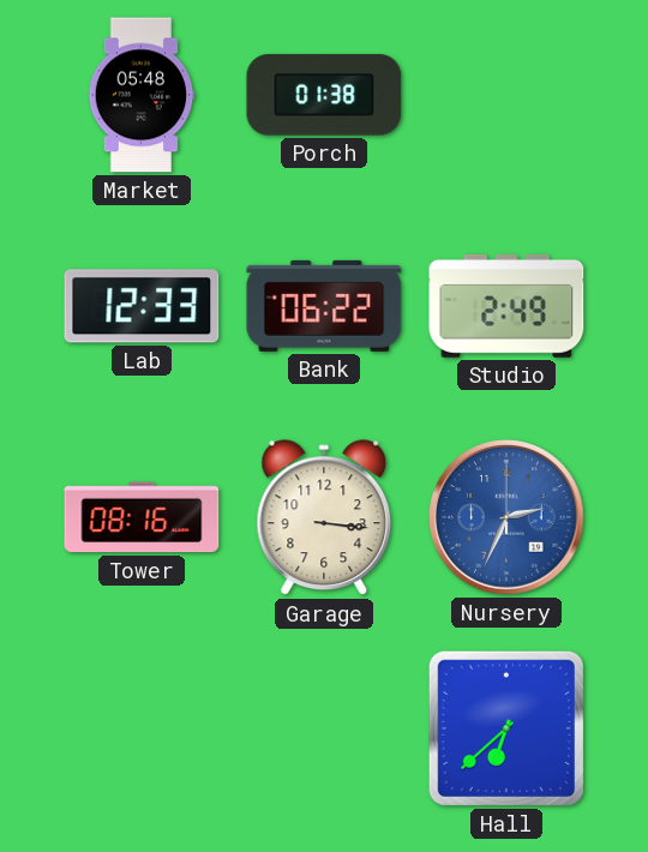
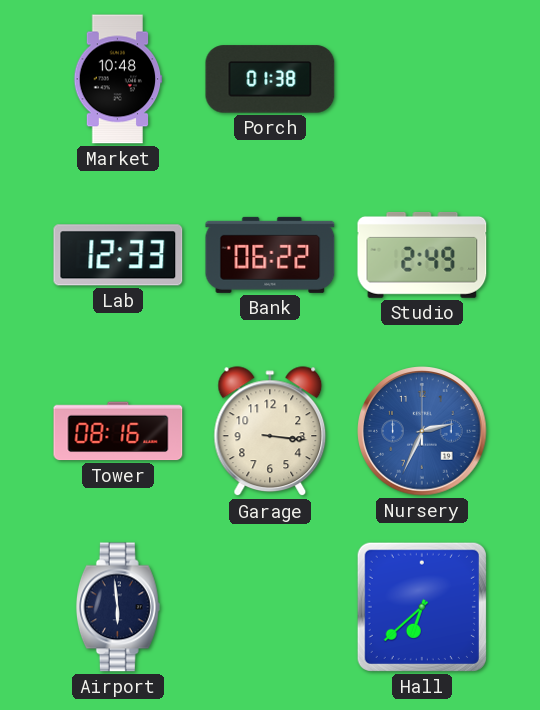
Market: 05:48 -> 10:48
Airport: none -> 5:59
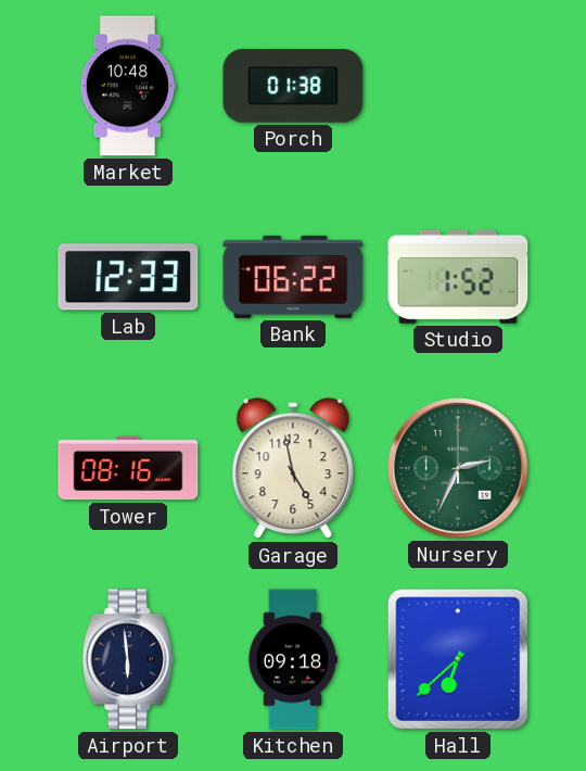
Studio: 2:49 -> 1:52
Garage: 3:16 -> 4:58
Nursery dial: blue -> green
Kitchen: none -> 09:18
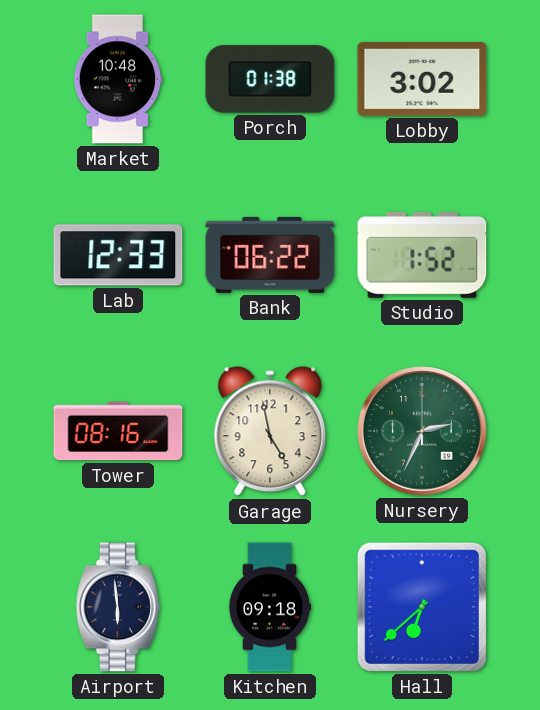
Lobby: none -> 3:02
